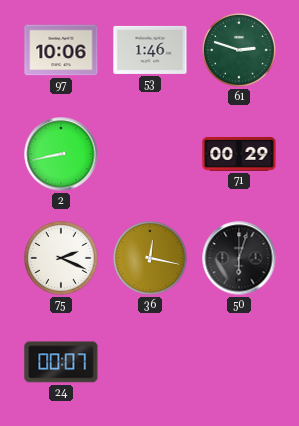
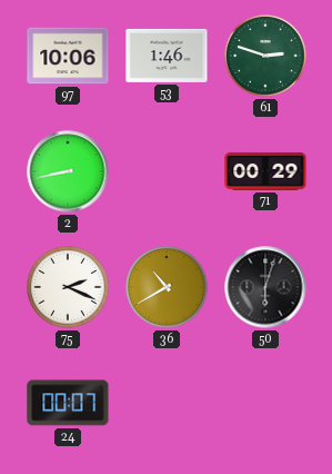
36: 12:17 -> 10:40
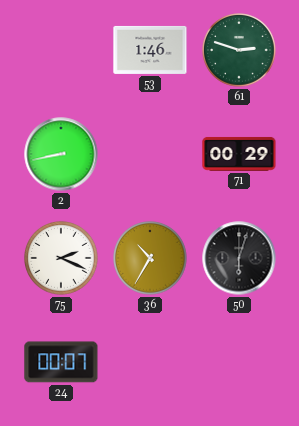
97: 10:06 -> none
36: 10:40 -> 10:35
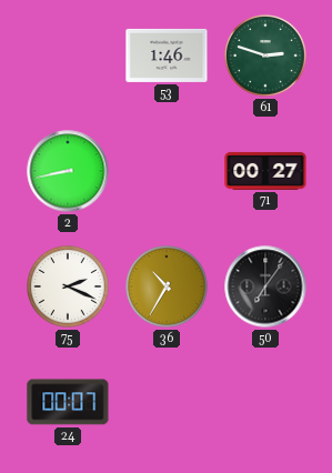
71: 00:29 -> 00:27
50: 6:03 -> 7:06
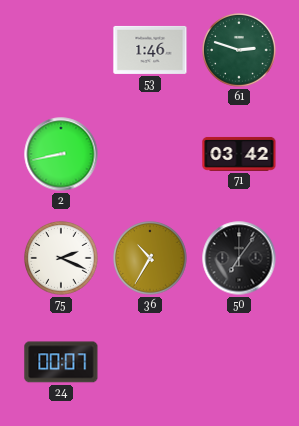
71: 00:27 -> 03:42
